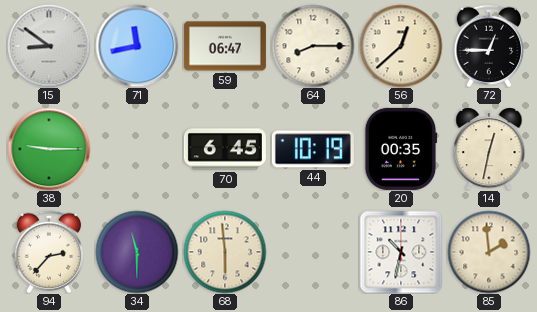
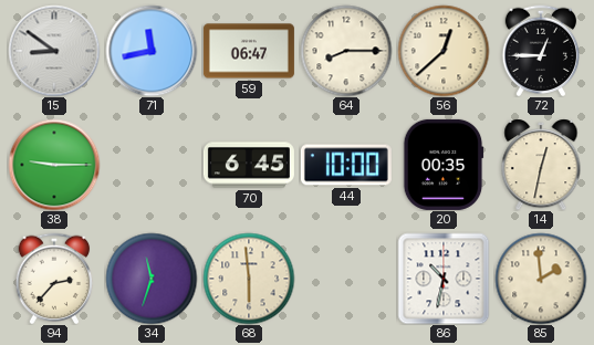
44: 10:19 -> 10:00
34: 11:30 -> 11:33
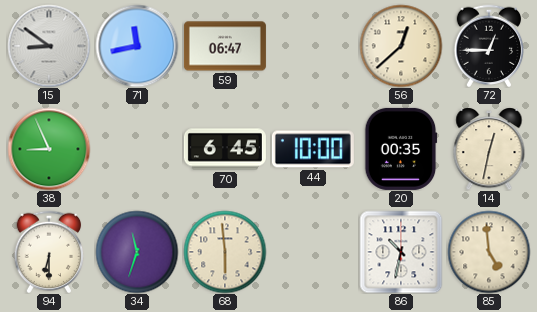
64: 8:15 -> none
38: 9:15 -> 8:56
94: 2:37 -> 6:30
85: 1:59 -> 4:59
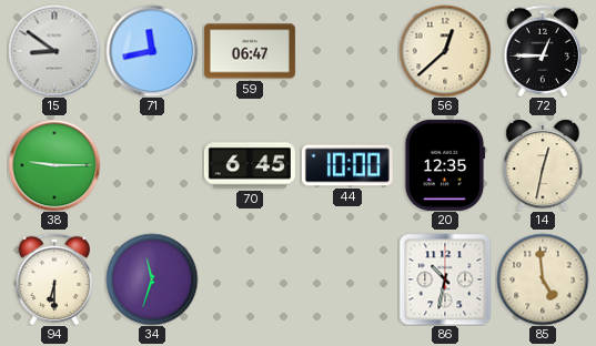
38: 8:56 -> 9:15
20: 00:35 -> 12:35
68: 5:59 -> none
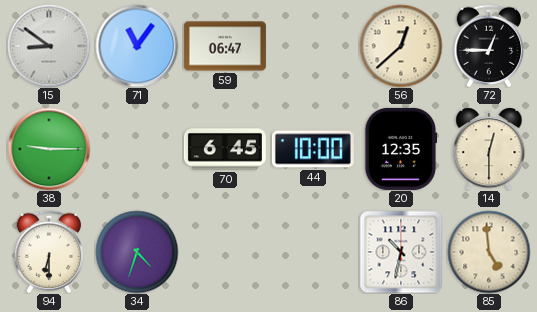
71: 11:43 -> 11:06
14: 12:32 -> 12:30
34: 11:33 -> 4:33
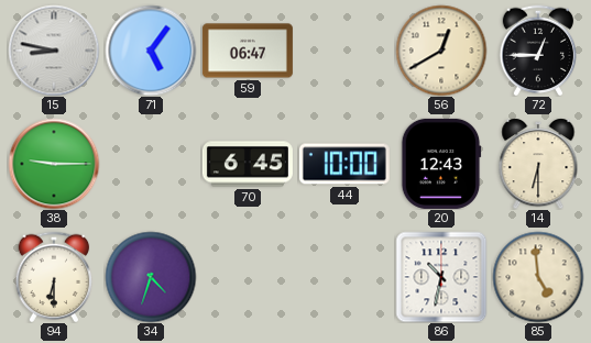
15: 8:51 -> 8:47
71: 11:06 -> 5:06
56: 12:38 -> 12:40
20: 12:35 -> 12:43
14: 12:30 -> 6:30
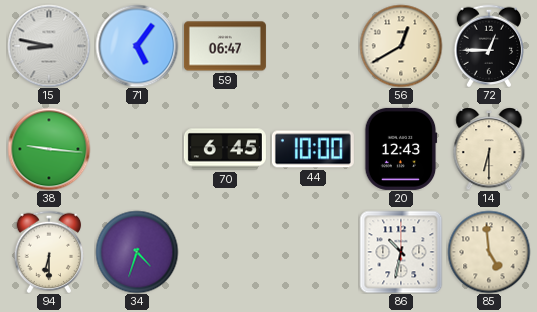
38: 9:15 -> 9:16
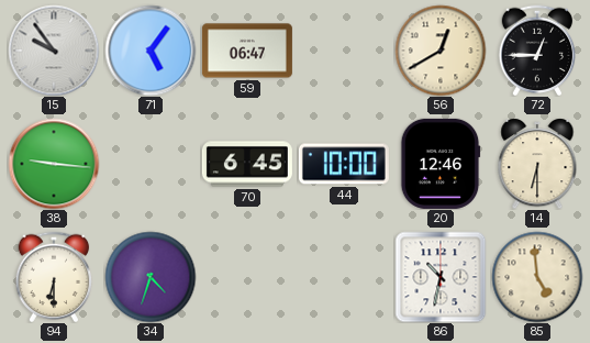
15: 8:47 -> 9:54
20: 12:43 -> 12:46
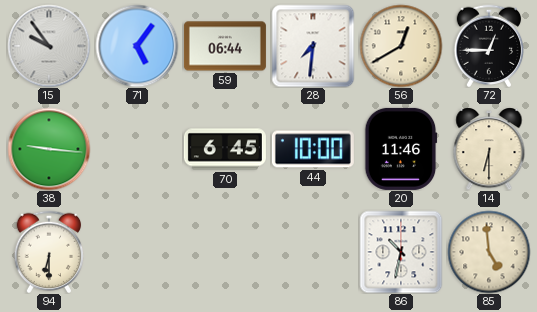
59: 06:47 -> 06:44
28: none -> 7:31
20: 12:46 -> 11:46
34: 4:33 -> none
